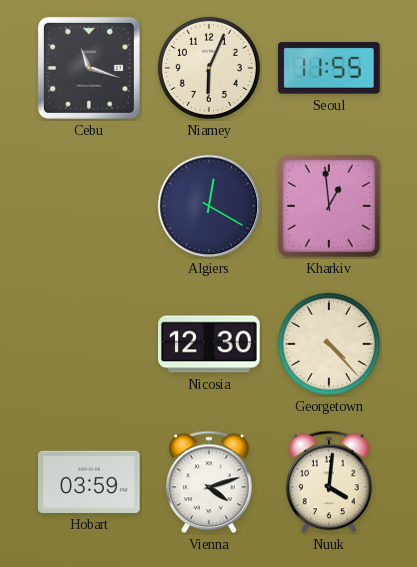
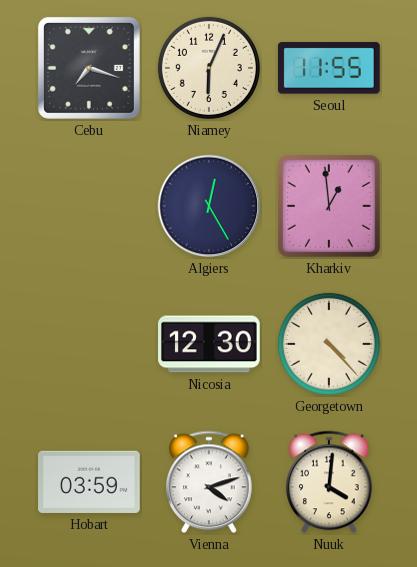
Cebu: 11:18 -> 7:18
Algiers: 12:20 -> 12:25
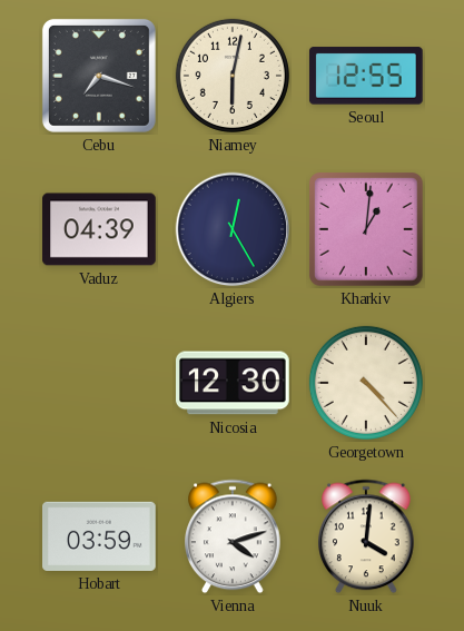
Niamey: 6:04 -> 6:02
Seoul: 11:55 -> 12:55
Vaduz: none -> 04:39
Kharkiv: 12:59 -> 1:01
